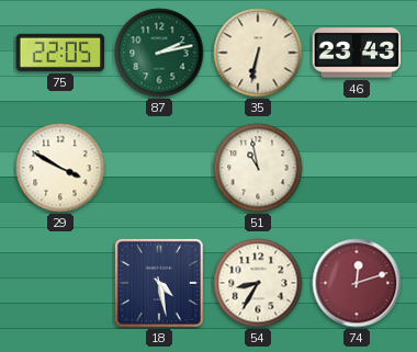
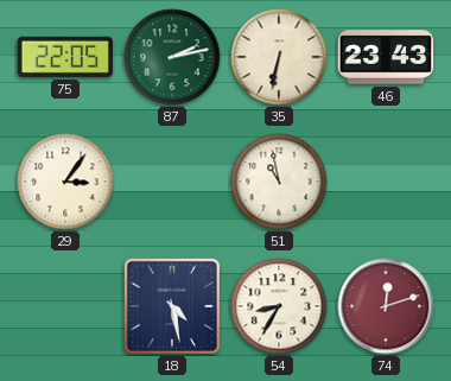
29: 3:50 -> 3:06
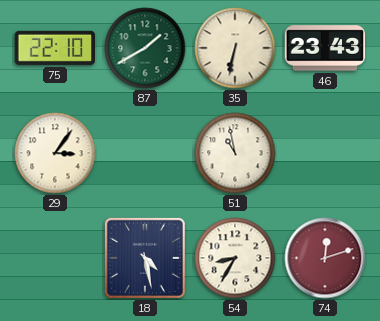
75: 22:05 -> 22:10
87: 2:13 -> 1:40
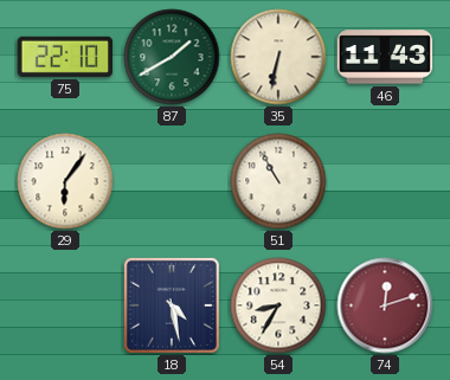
46: 23:43 -> 11:43
29: 3:06 -> 6:06
51: 10:58 -> 10:55
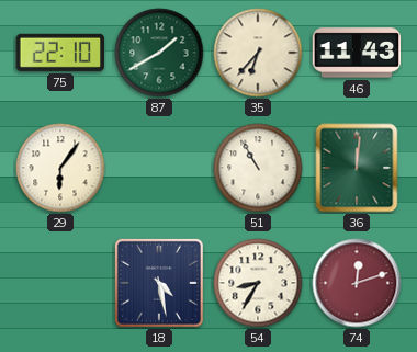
35: 6:32 -> 6:37
36: none -> 12:01
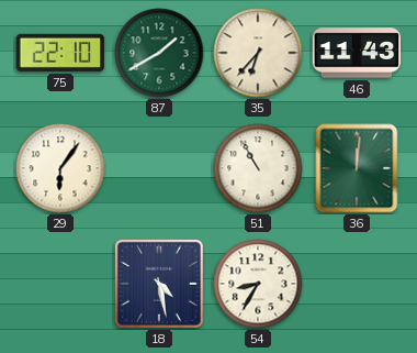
74: 12:12 -> none
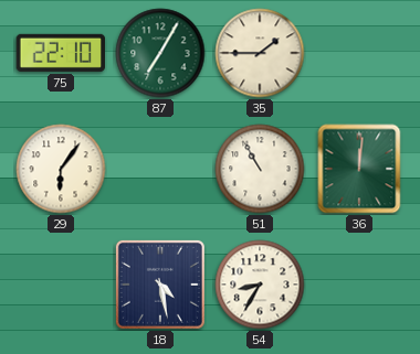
87: 1:40 -> 7:05
35: 6:37 -> 1:45
46: 11:43 -> none
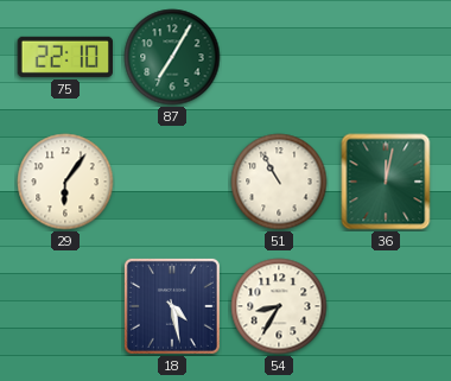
35: 1:45 -> none
36: 12:01 -> 12:02
